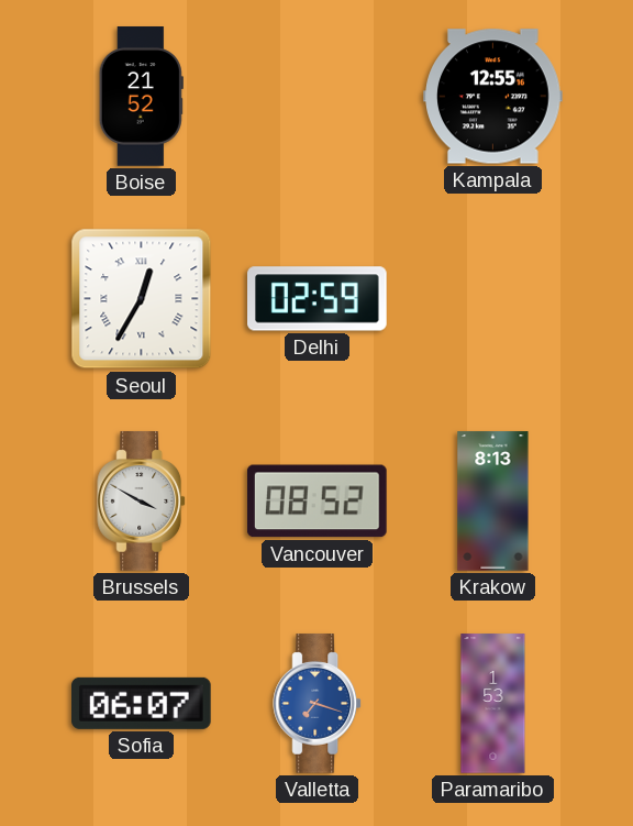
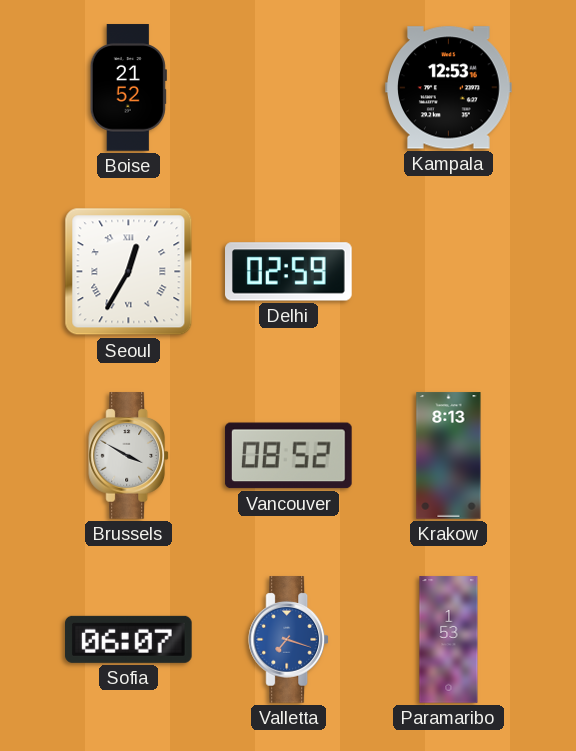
Kampala: 12:55 -> 12:53
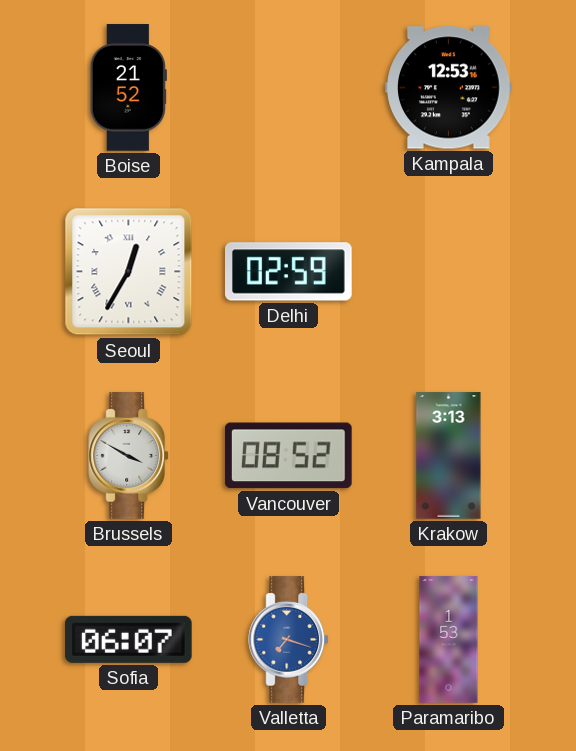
Krakow: 8:13 -> 3:13
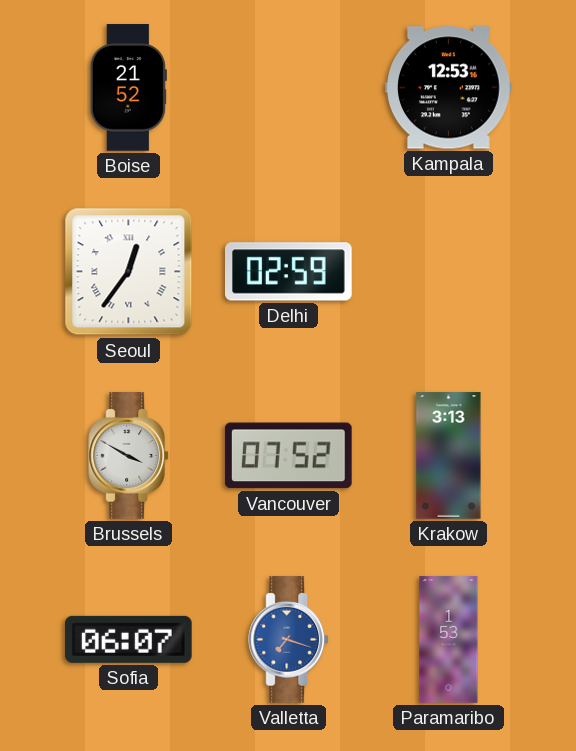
Seoul: 12:35 -> 12:36
Vancouver: 08:52 -> 07:52
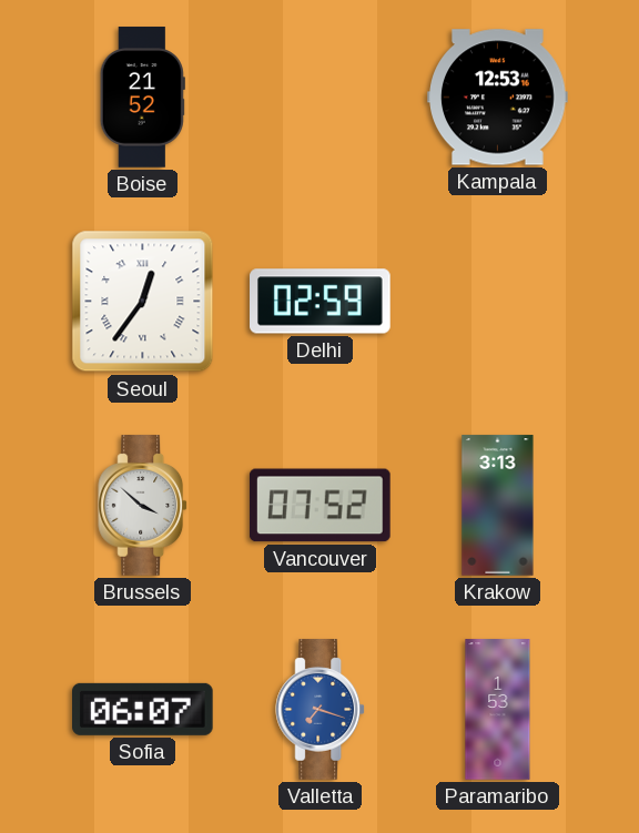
Brussels: 3:50 -> 3:52
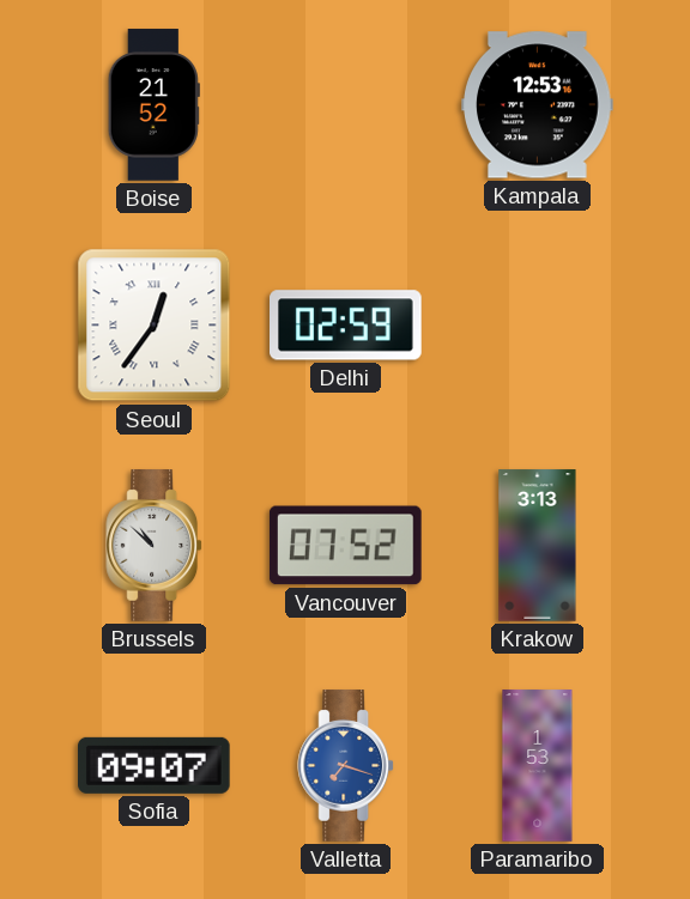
Brussels: 3:52 -> 10:52
Sofia: 06:07 -> 09:07
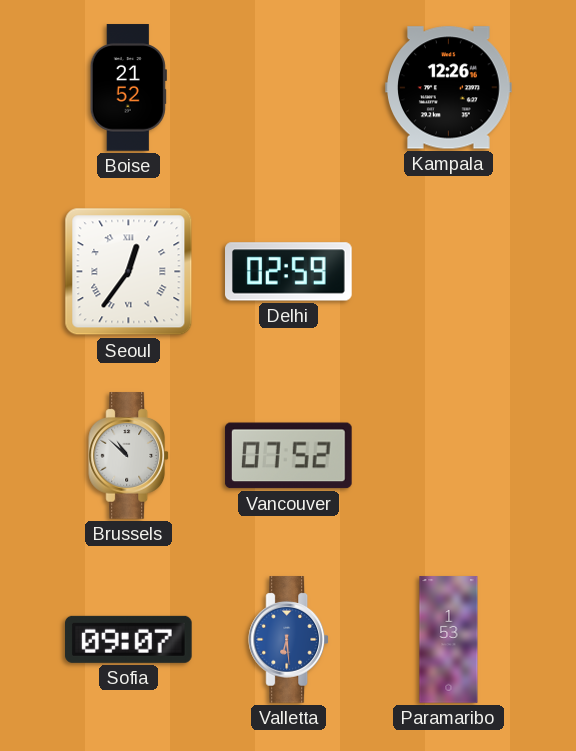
Kampala: 12:53 -> 12:26
Krakow: 3:13 -> none
Valletta: 7:18 -> 6:29
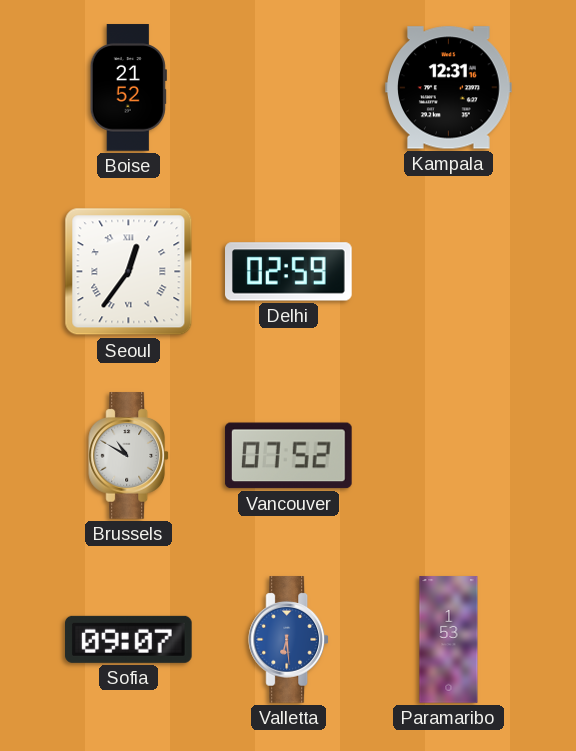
Kampala: 12:26 -> 12:31
Brussels: 10:52 -> 10:50
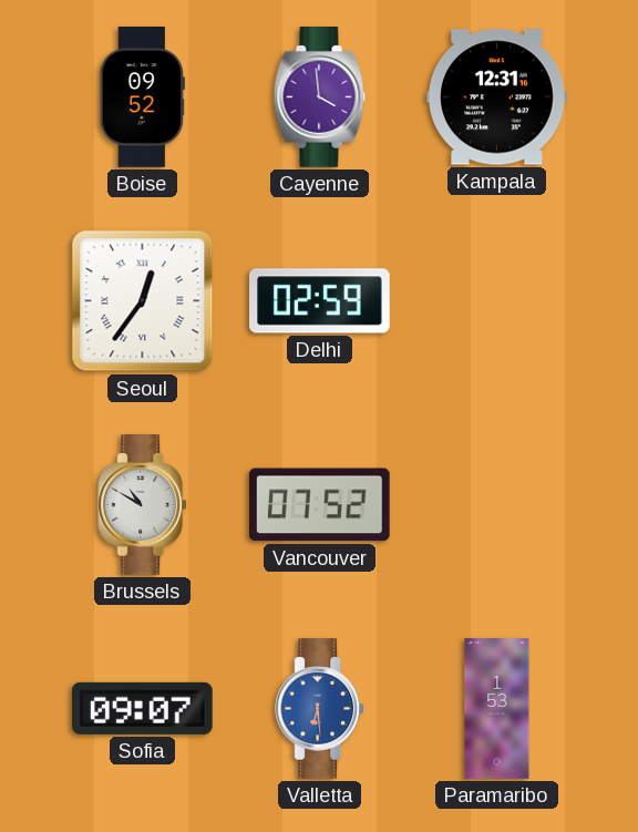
Boise: 21:52 -> 09:52
Cayenne: none -> 3:59
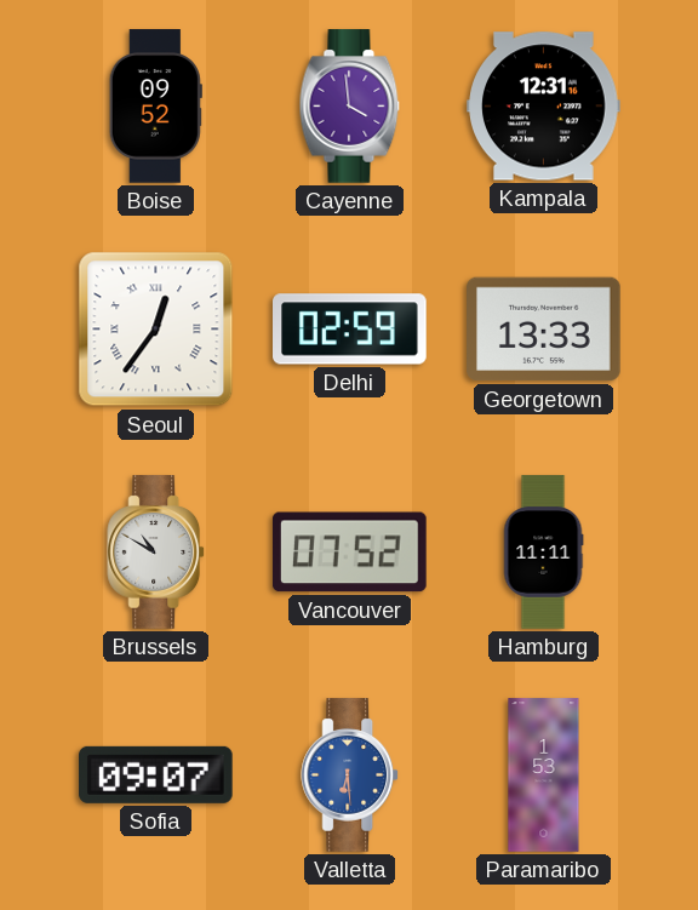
Georgetown: none -> 13:33
Hamburg: none -> 11:11
